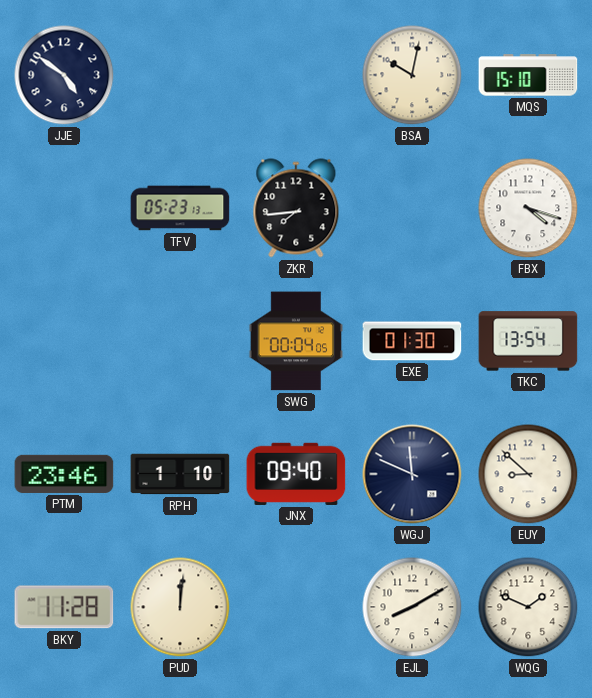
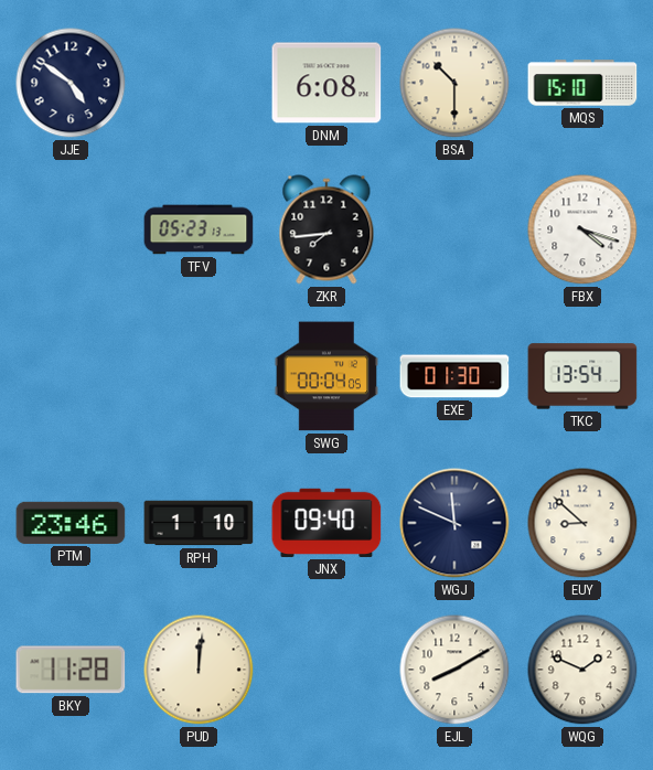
DNM: none -> 6:08
BSA: 10:02 -> 10:30
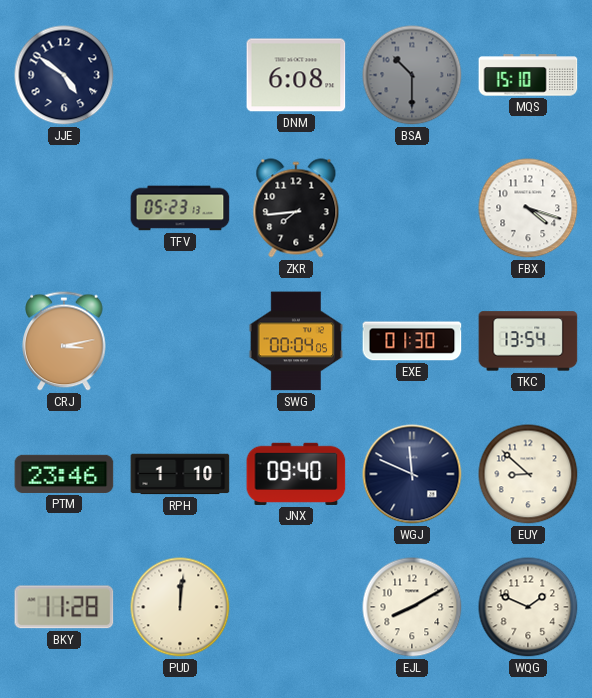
BSA dial: cream -> grey
CRJ: none -> 3:13
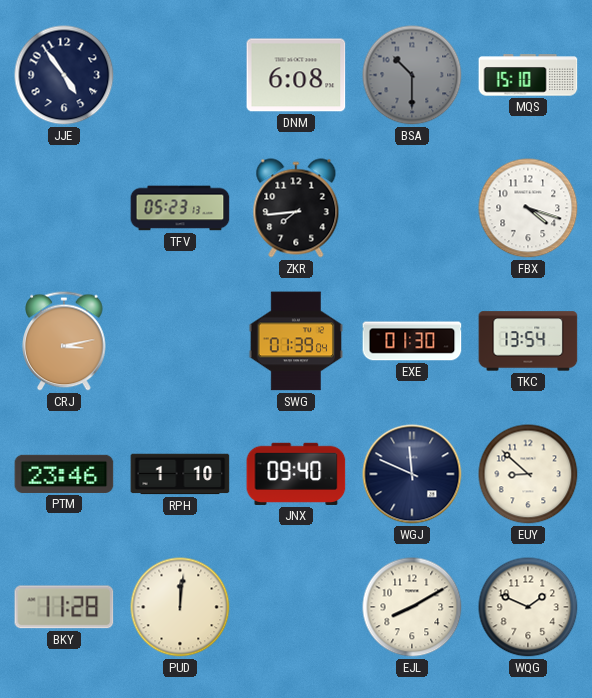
JJE: 4:51 -> 4:54
SWG: 00:04 -> 01:39
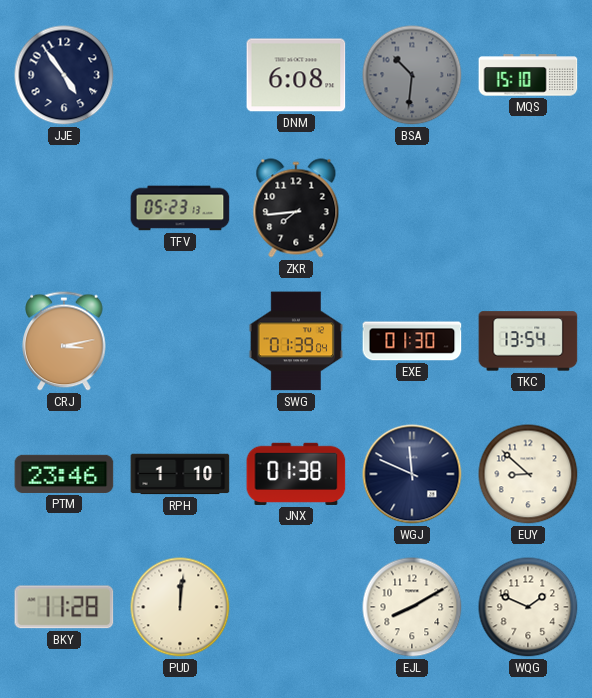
BSA: 10:30 -> 10:31
FBX: 4:18 -> none
JNX: 09:40 -> 01:38
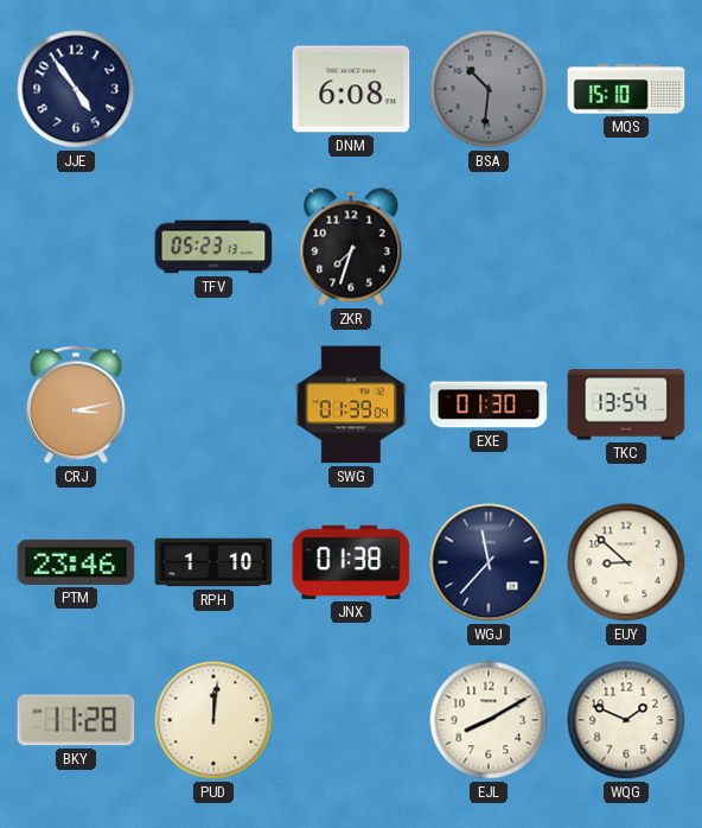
ZKR: 7:44 -> 7:33
WGJ: 11:49 -> 11:37
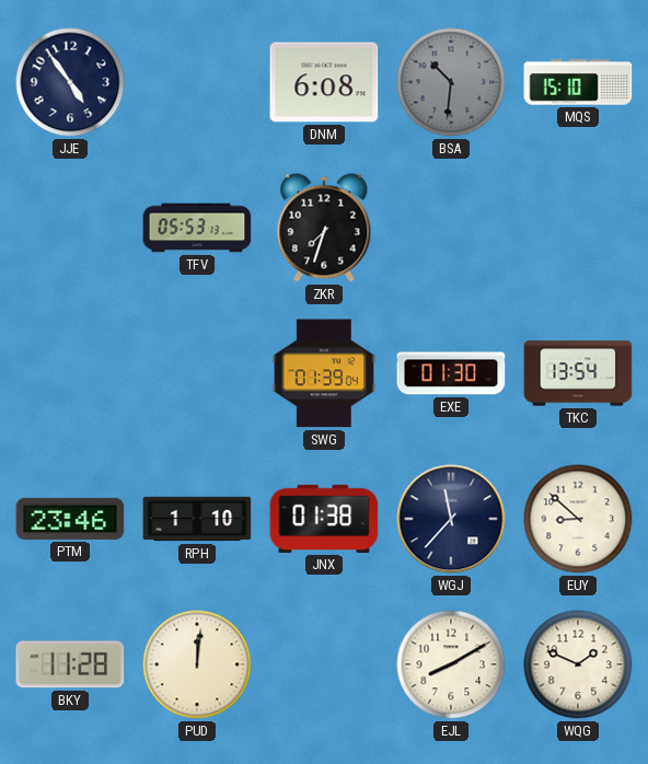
TFV: 05:23 -> 05:53
CRJ: 3:13 -> none
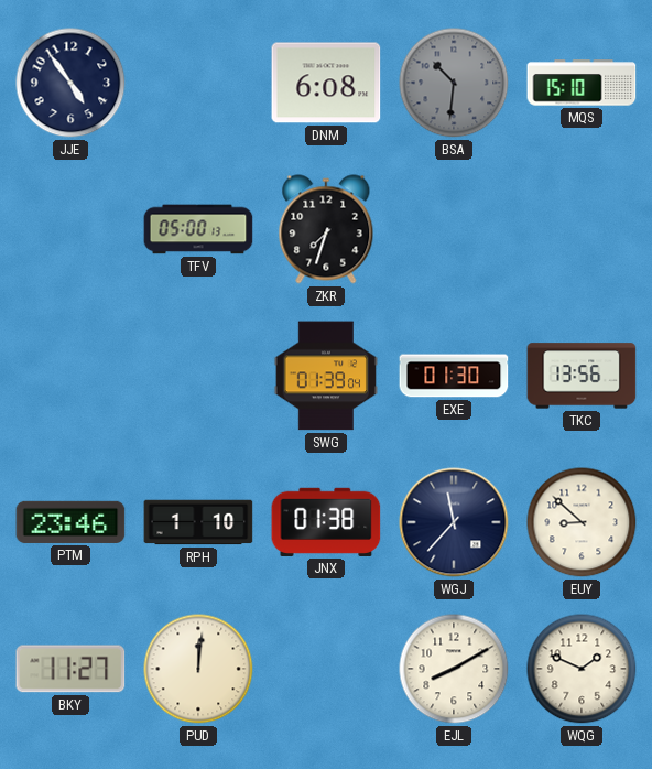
TFV: 05:53 -> 05:00
TKC: 13:54 -> 13:56
BKY: 11:28 -> 11:27
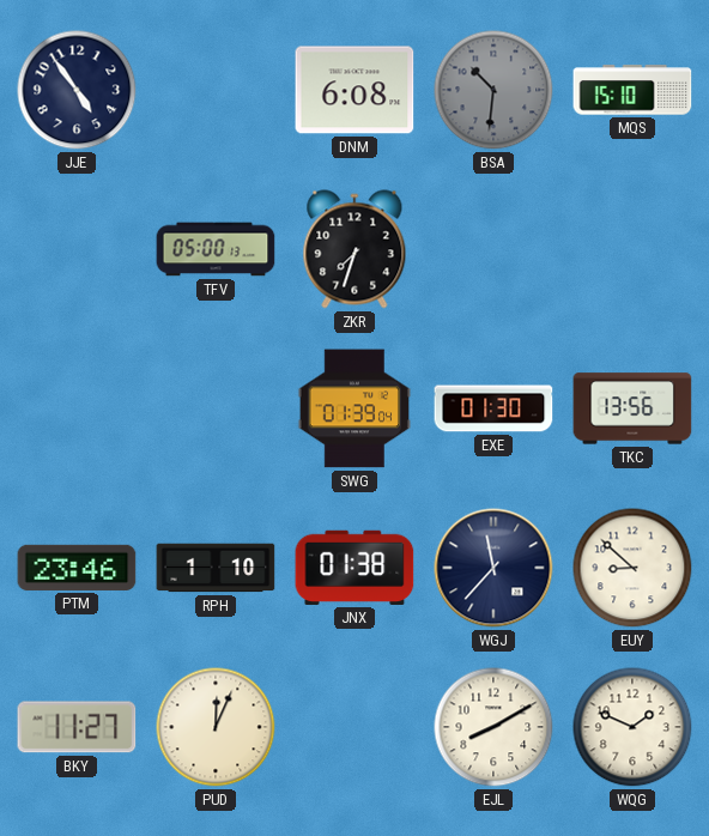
PUD: 12:01 -> 12:04
